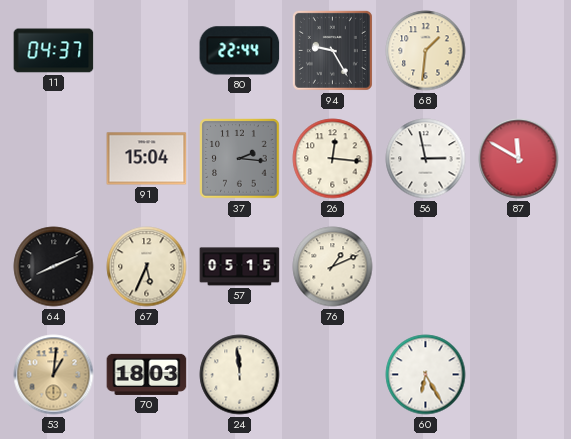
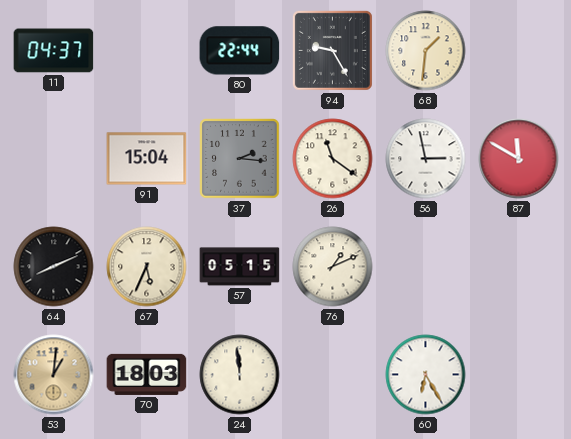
26: 12:16 -> 11:21
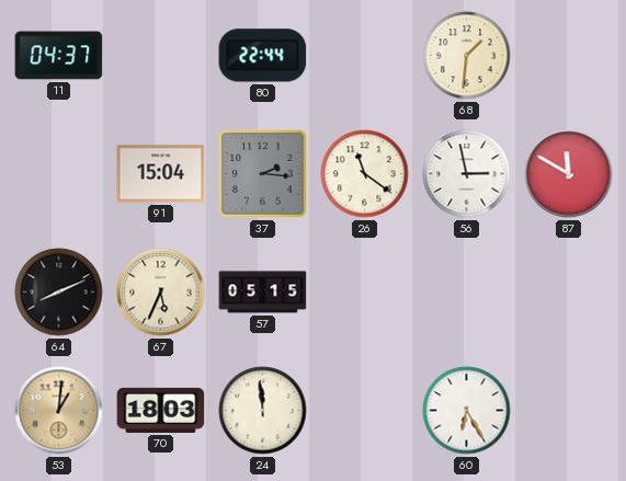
94: 9:25 -> none
76: 1:11 -> none
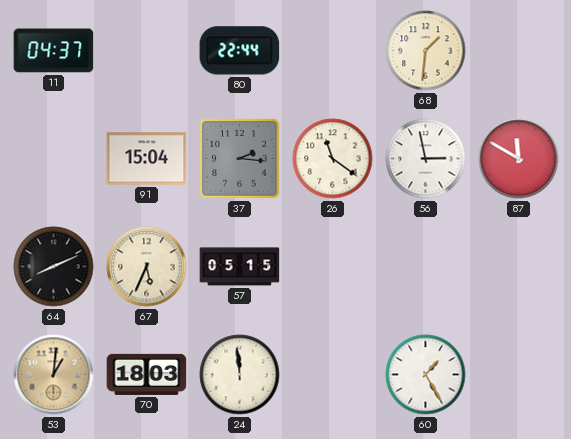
60: 6:25 -> 1:25
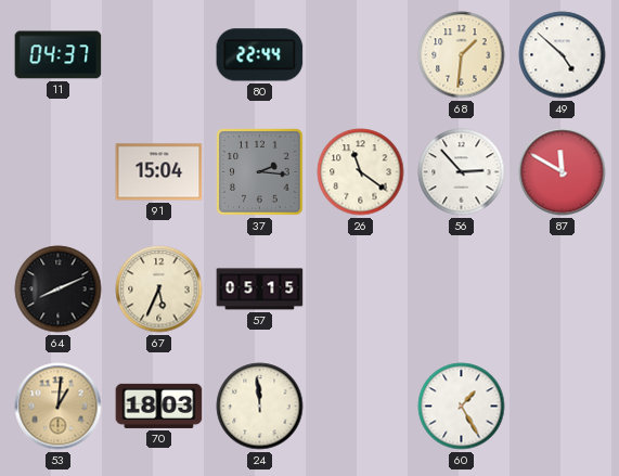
49: none -> 4:52
56: 2:58 -> 2:53
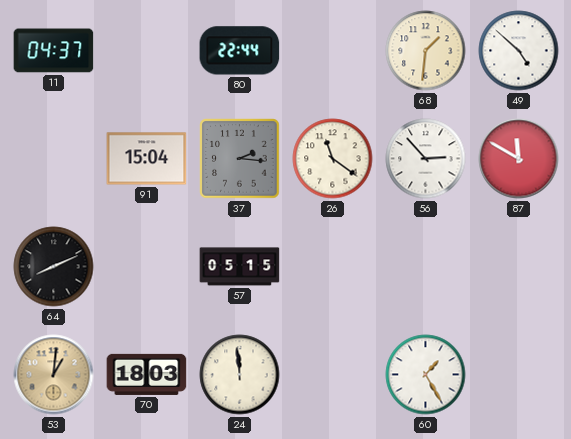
67: 5:34 -> none
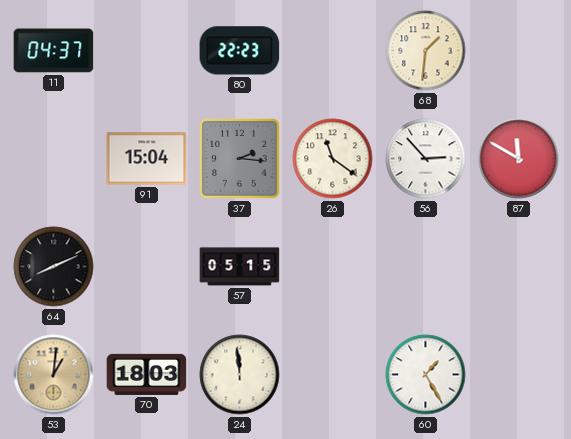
80: 22:44 -> 22:23
49: 4:52 -> none
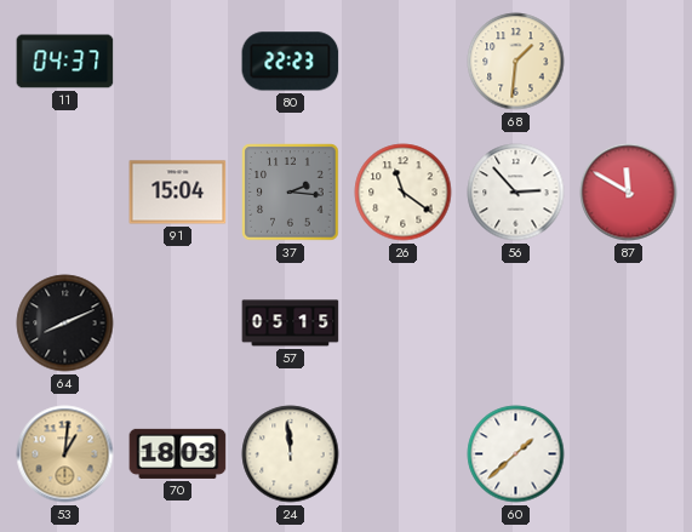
60: 1:25 -> 1:38
